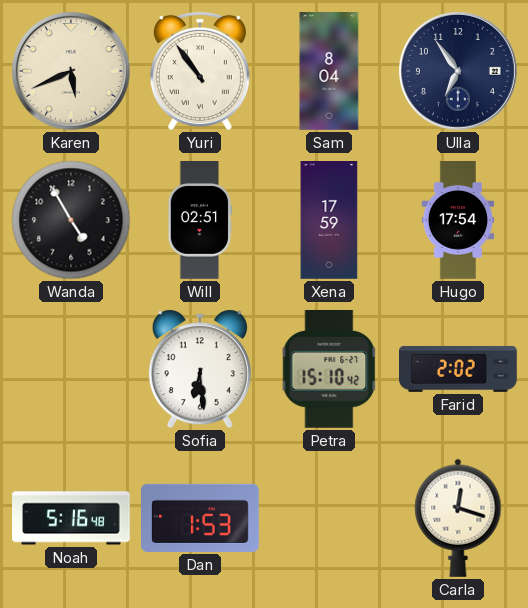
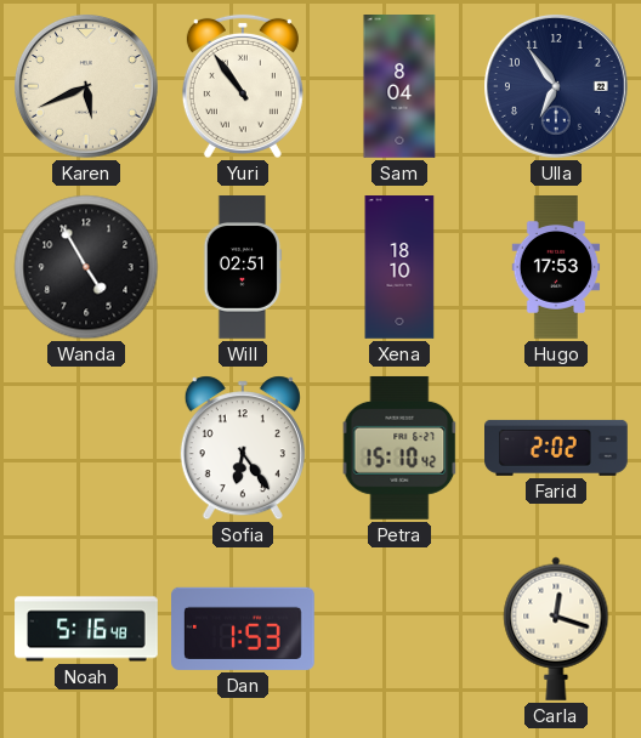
Xena: 17:59 -> 18:10
Hugo: 17:54 -> 17:53
Sofia: 6:29 -> 6:24
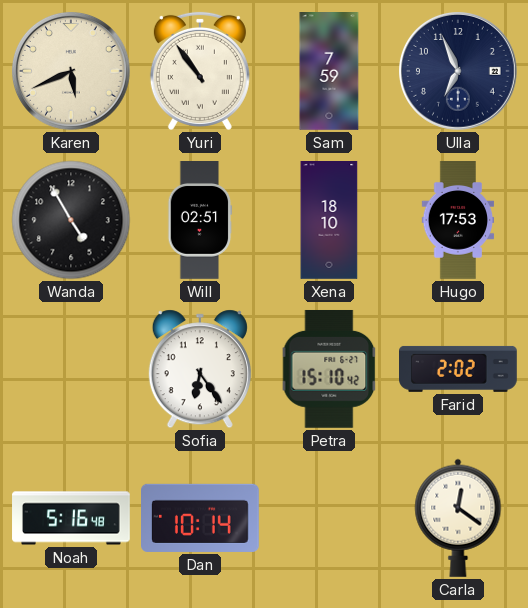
Sam: 8:04 -> 7:59
Ulla: 6:54 -> 6:56
Dan: 1:53 -> 10:14
Carla: 12:18 -> 12:21
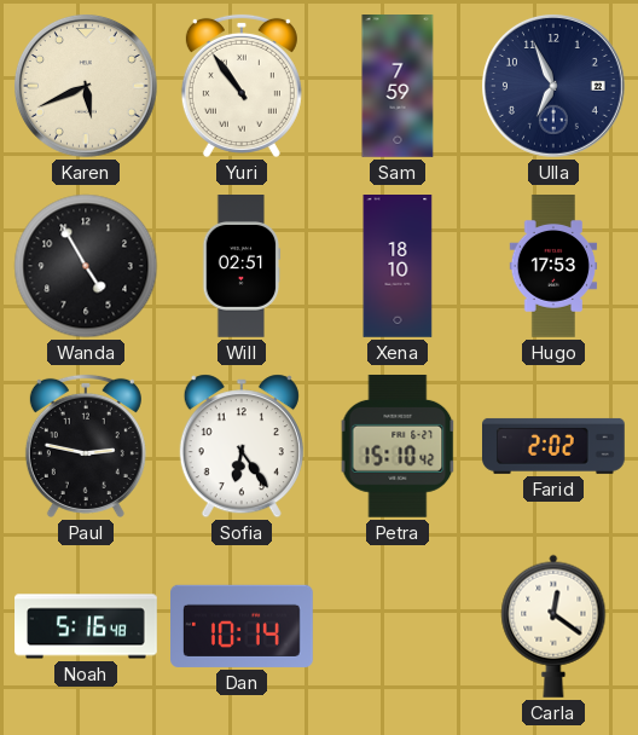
Paul: none -> 2:47
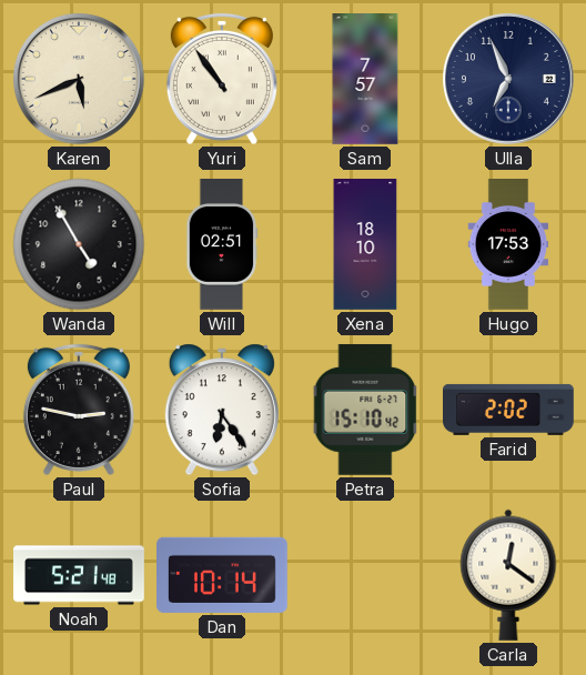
Sam: 7:59 -> 7:57
Noah: 5:16 -> 5:21
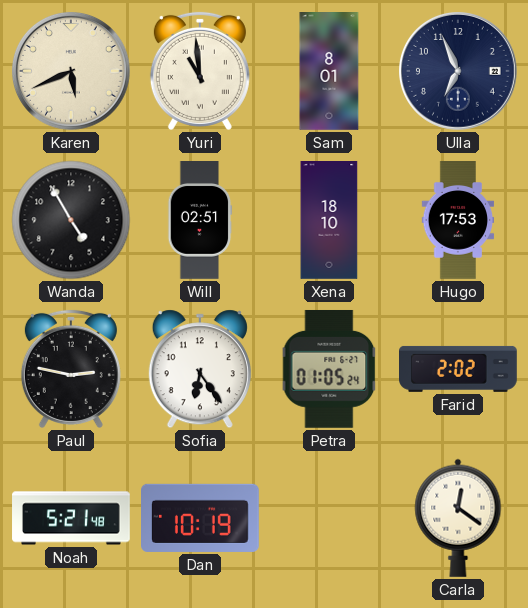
Yuri: 10:54 -> 10:59
Sam: 7:57 -> 8:01
Petra: 15:10 -> 01:05
Dan: 10:14 -> 10:19
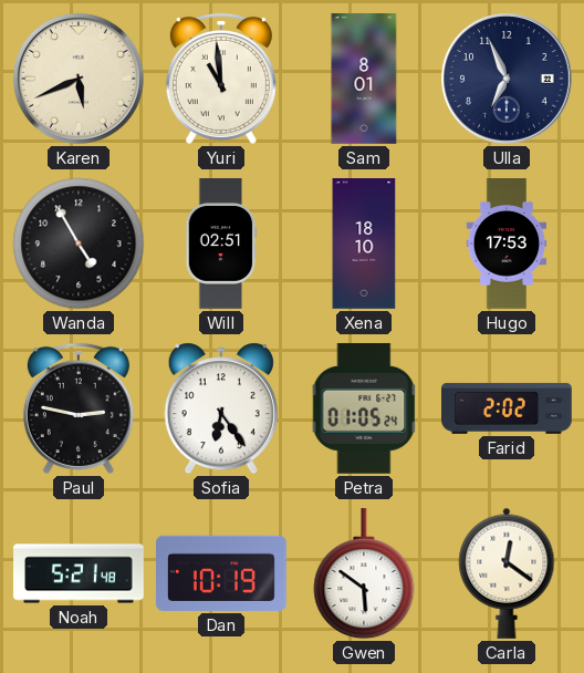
Gwen: none -> 5:51
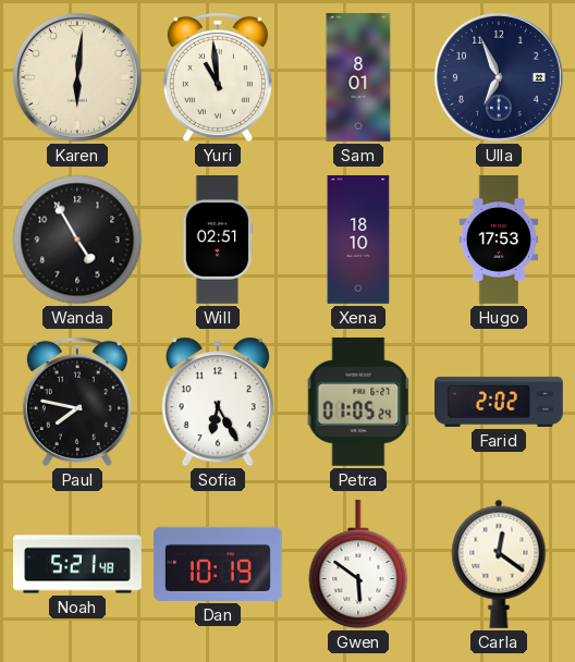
Karen: 5:41 -> 6:01
Paul: 2:47 -> 7:47
Sofia: 6:24 -> 6:25
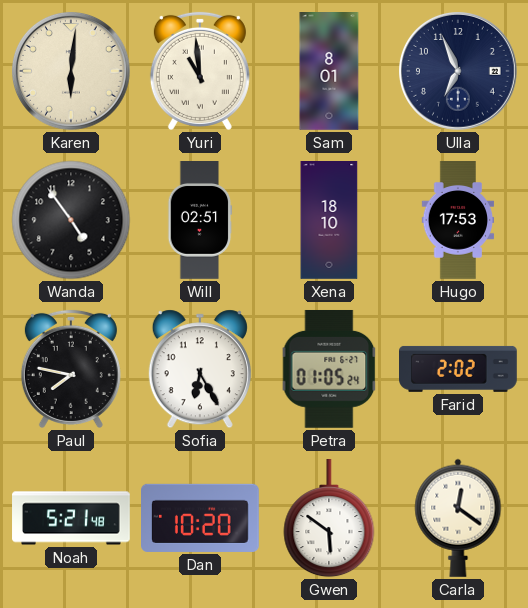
Wanda: 4:55 -> 4:54
Dan: 10:19 -> 10:20
